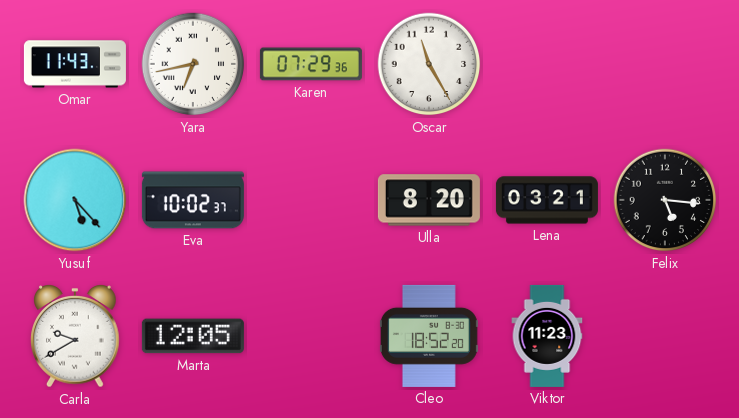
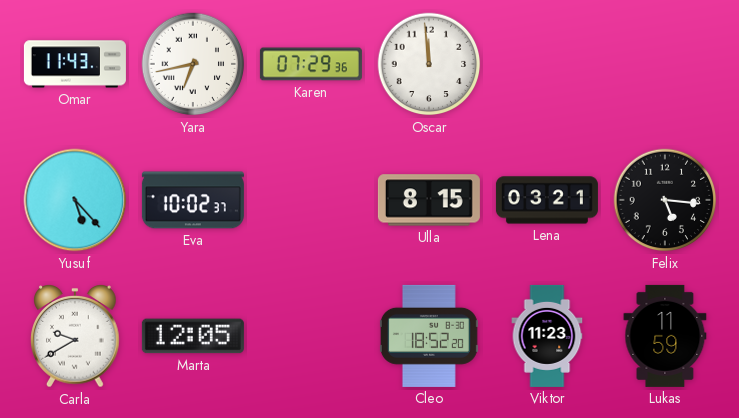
Oscar: 11:25 -> 11:59
Ulla: 8:20 -> 8:15
Lukas: none -> 11:59
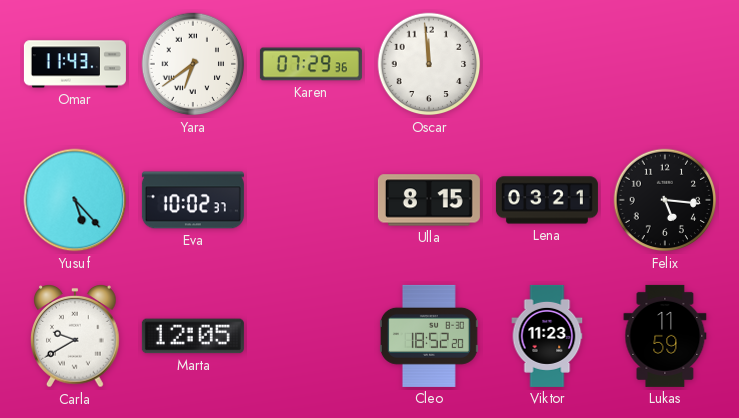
Yara: 6:43 -> 6:39
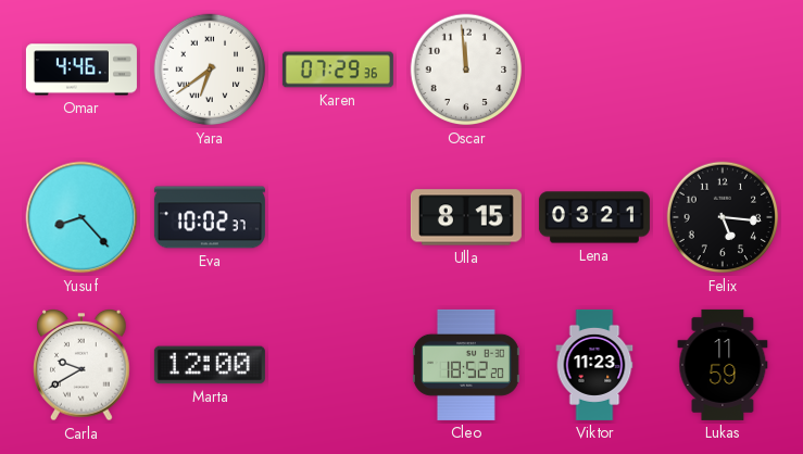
Omar: 11:43 -> 4:46
Yusuf: 5:23 -> 8:23
Marta: 12:05 -> 12:00
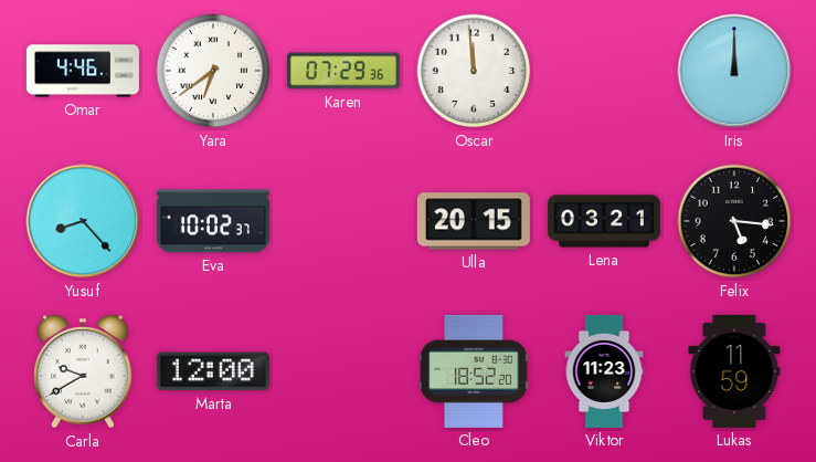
Iris: none -> 12:00
Ulla: 8:15 -> 20:15
